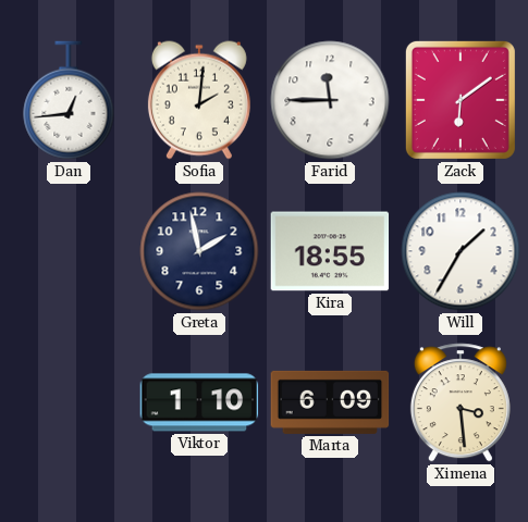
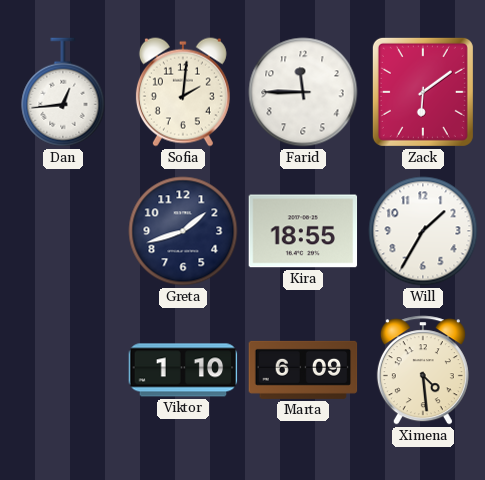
Greta: 1:58 -> 1:42
Ximena: 3:29 -> 4:29
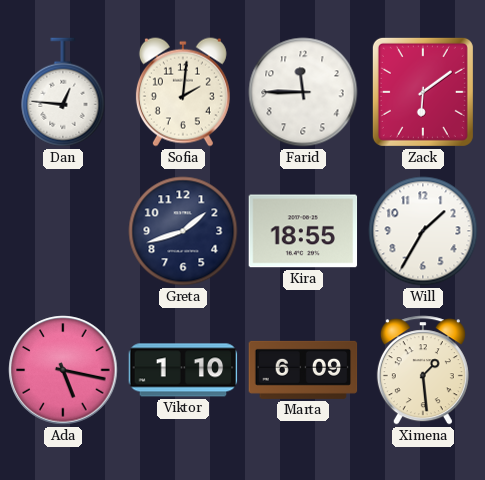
Dan: 12:44 -> 12:46
Ada: none -> 5:17
Ximena: 4:29 -> 1:29
